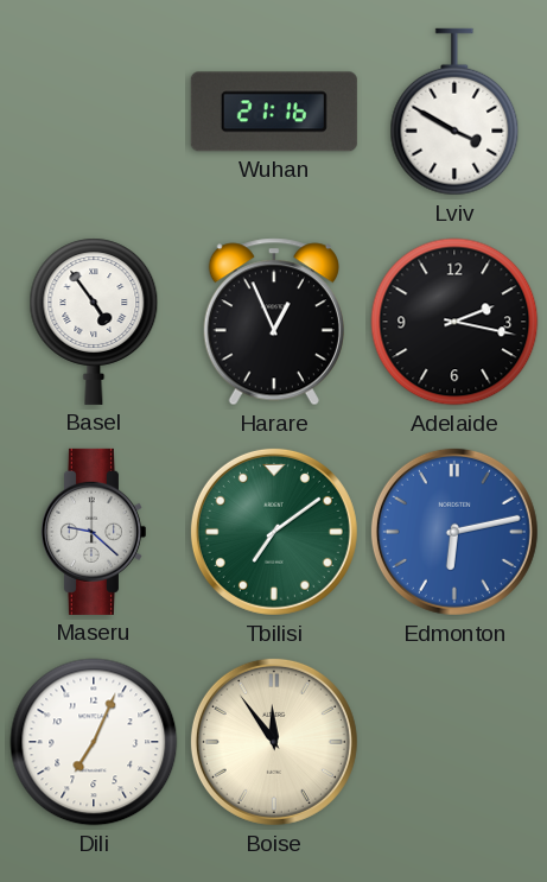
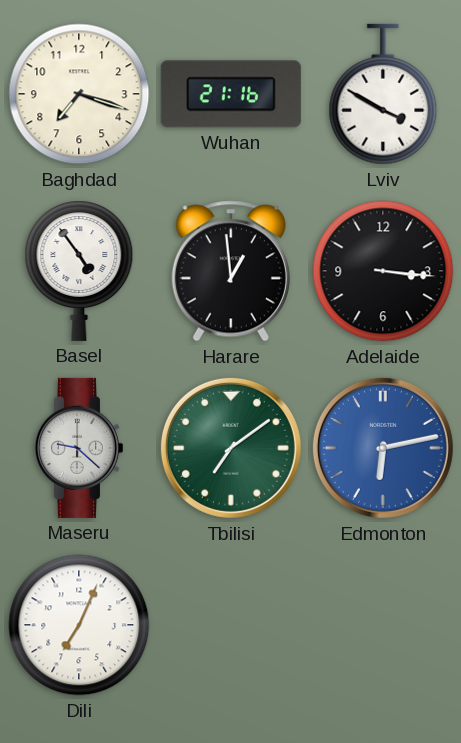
Baghdad: none -> 7:18
Harare: 12:56 -> 12:59
Adelaide: 2:17 -> 3:16
Boise: 11:54 -> none
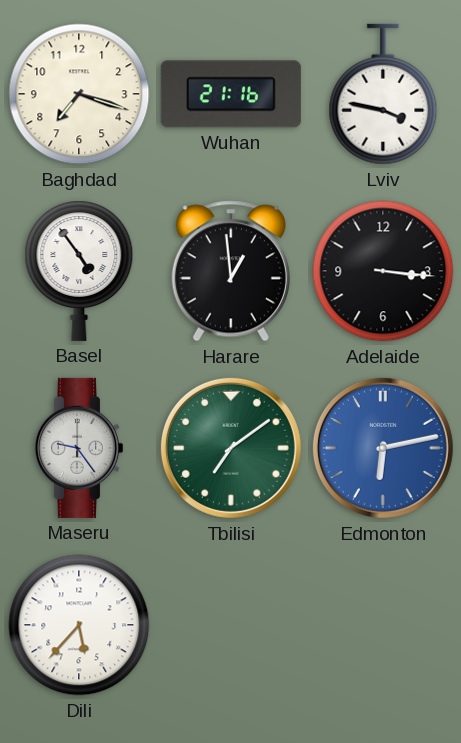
Lviv: 3:50 -> 3:47
Maseru: 9:22 -> 9:24
Dili: 7:04 -> 5:37
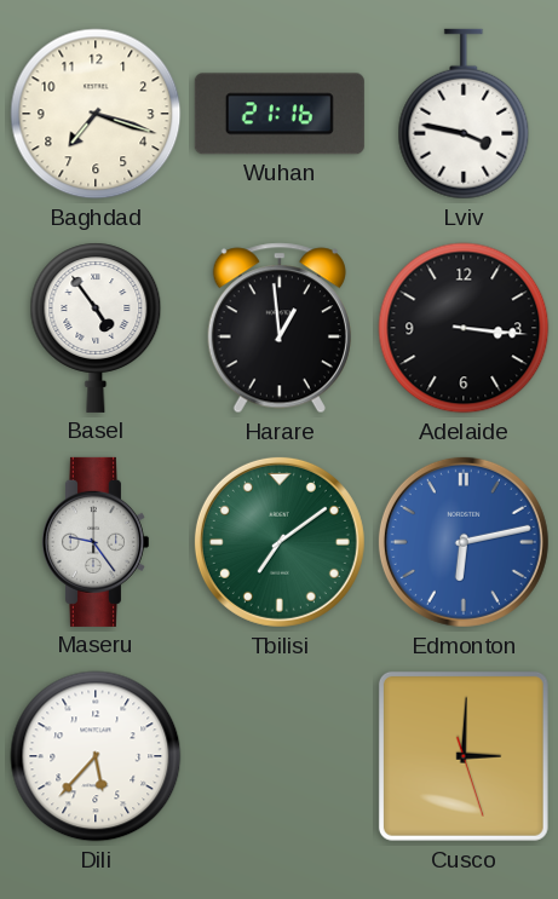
Cusco: none -> 3:00
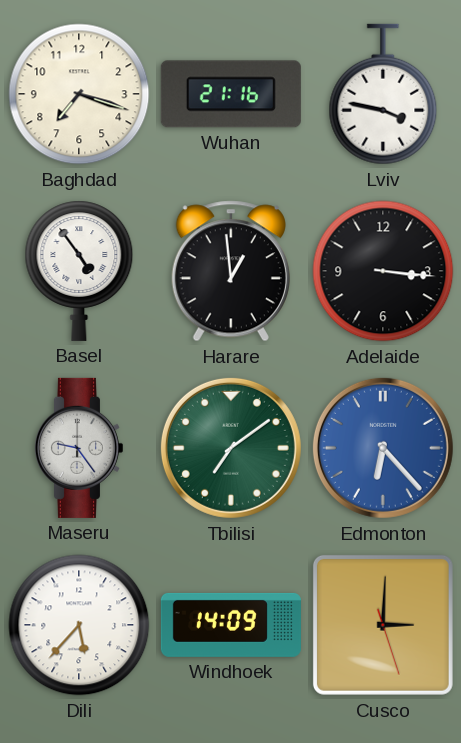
Edmonton: 6:13 -> 6:23
Windhoek: none -> 14:09
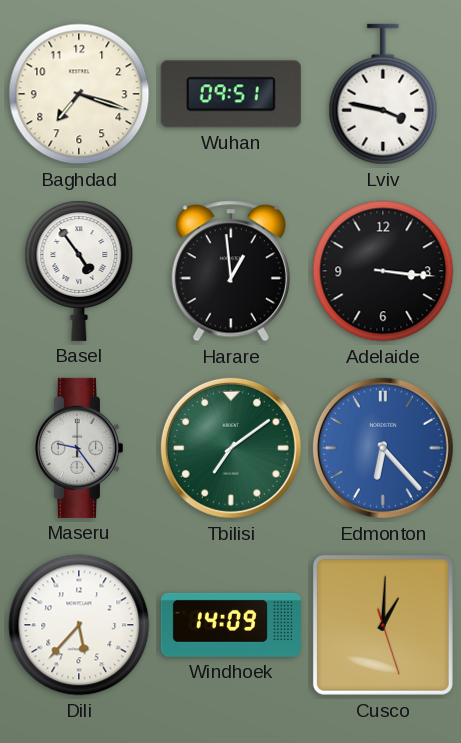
Wuhan: 21:16 -> 09:51
Cusco: 3:00 -> 1:00
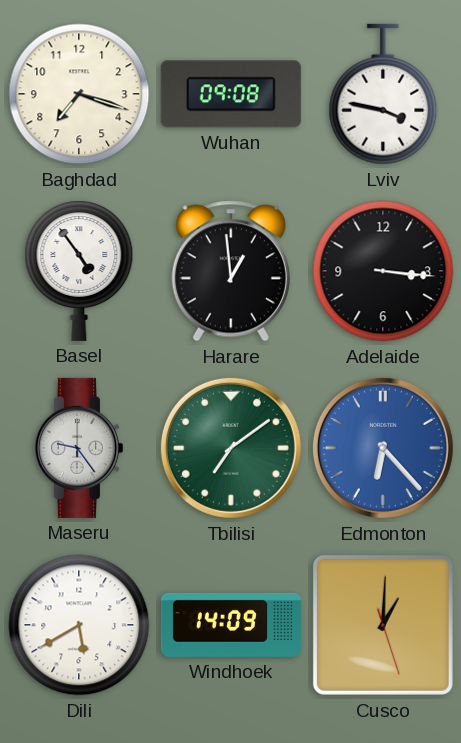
Wuhan: 09:51 -> 09:08
Dili: 5:37 -> 5:40
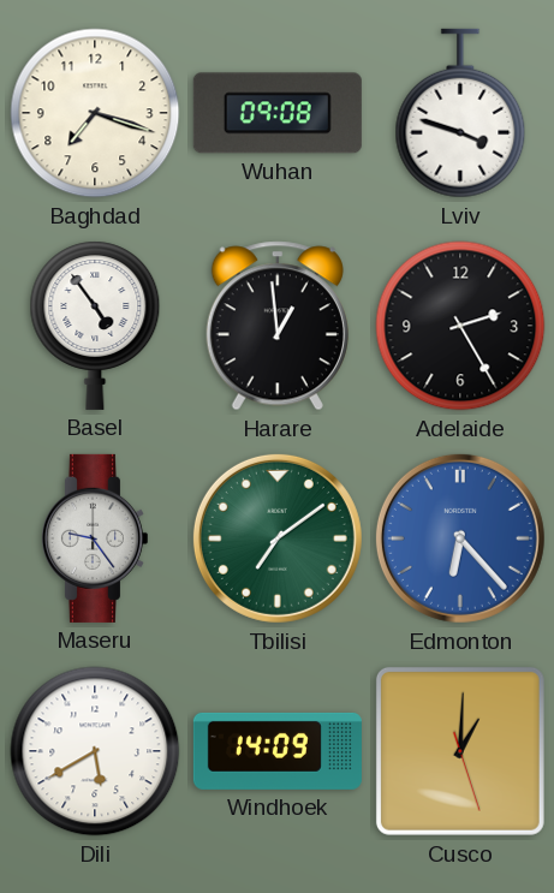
Lviv: 3:47 -> 3:48
Adelaide: 3:16 -> 2:25
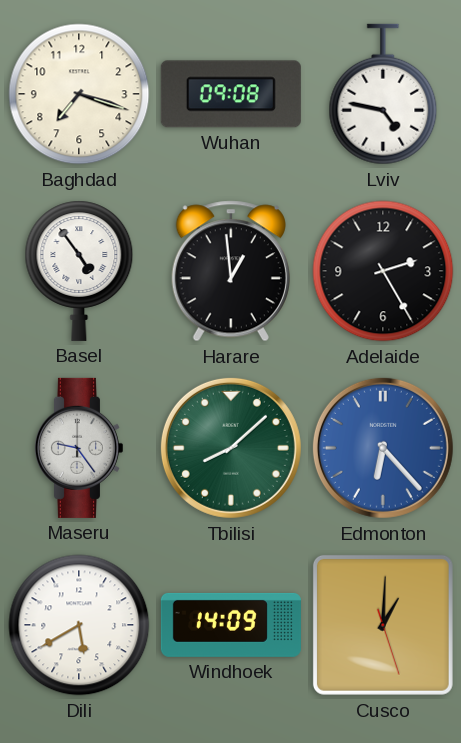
Lviv: 3:48 -> 4:47
Tbilisi: 7:09 -> 8:08
